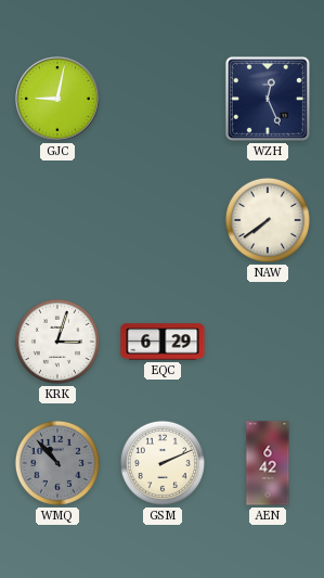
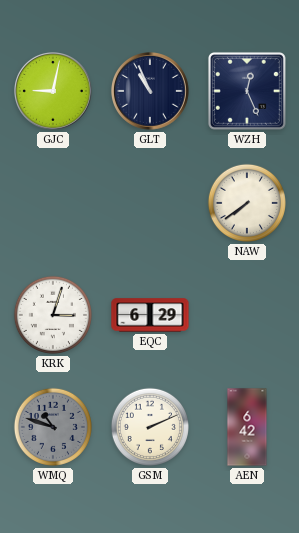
GLT: none -> 10:56
WMQ: 10:53 -> 10:48
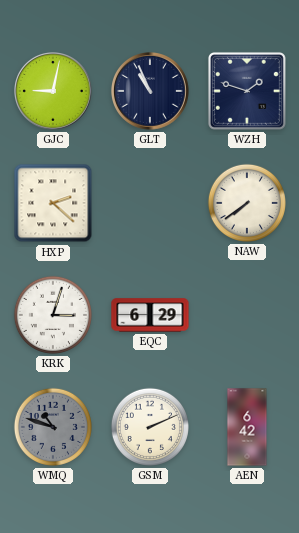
WZH: 12:26 -> 1:48
HXP: none -> 2:22
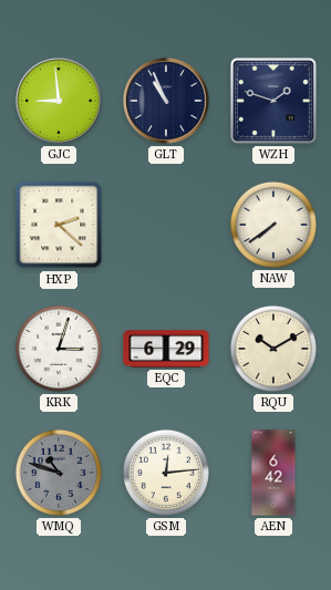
GJC: 9:02 -> 8:59
RQU: none -> 10:10
GSM: 2:11 -> 12:14
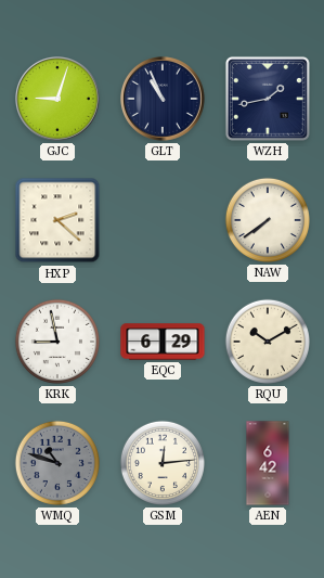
GJC: 8:59 -> 9:03
WZH: 1:48 -> 1:43
KRK: 3:03 -> 8:58
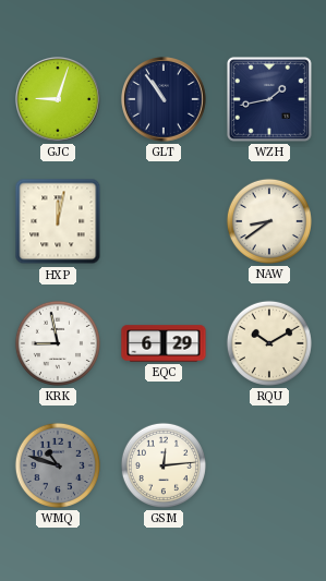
GLT: 10:56 -> 10:54
HXP: 2:22 -> 12:02
NAW: 7:39 -> 8:39
AEN: 6:42 -> none
